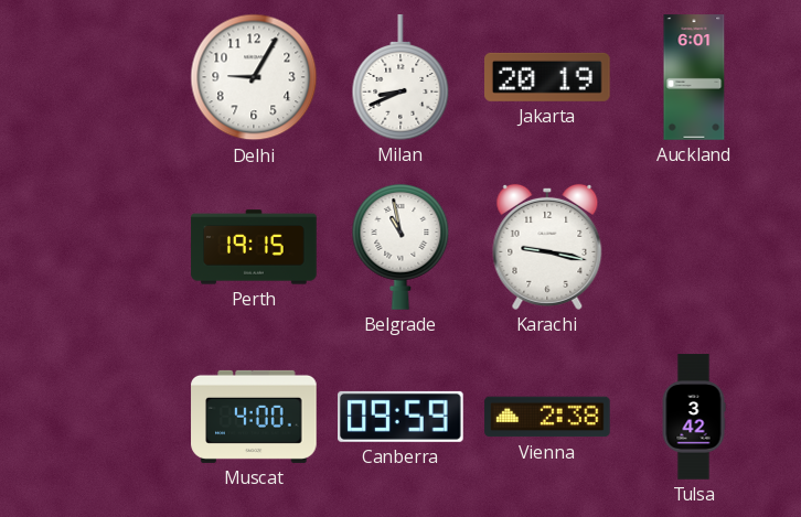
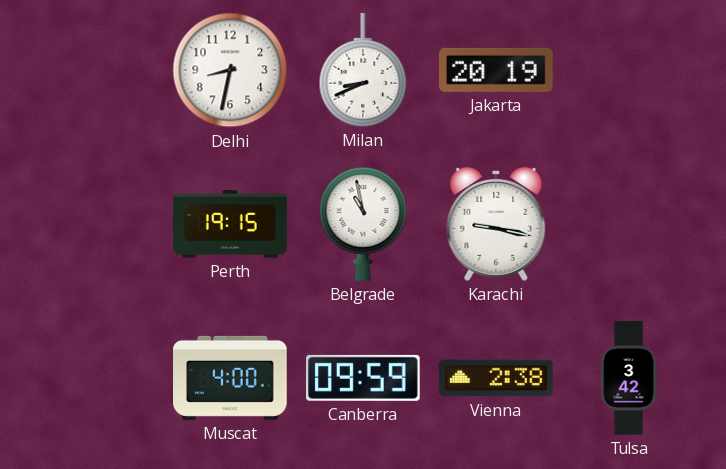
Delhi: 9:05 -> 8:32
Auckland: 6:01 -> none
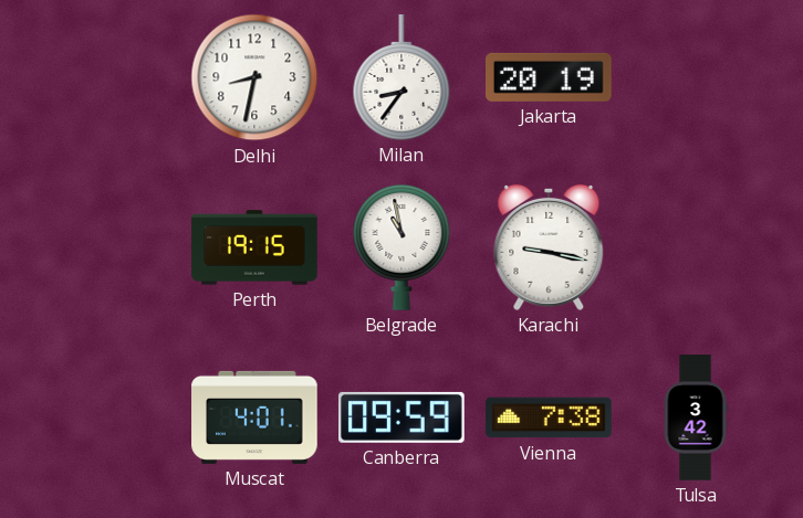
Milan: 8:41 -> 8:36
Muscat: 4:00 -> 4:01
Vienna: 2:38 -> 7:38
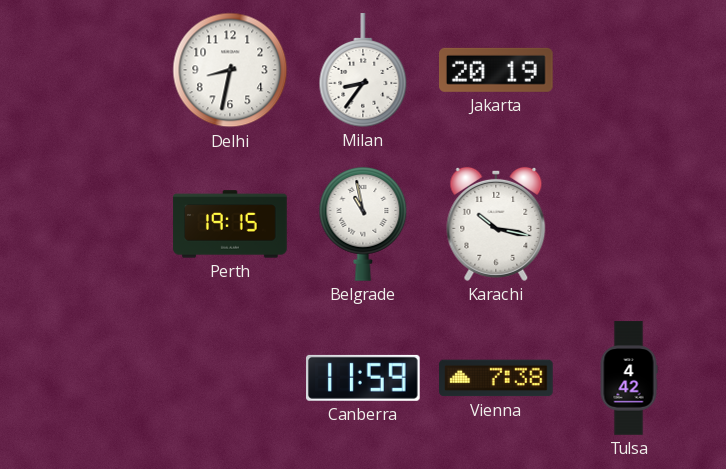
Karachi: 9:17 -> 10:17
Muscat: 4:01 -> none
Canberra: 09:59 -> 11:59
Tulsa: 3:42 -> 4:42
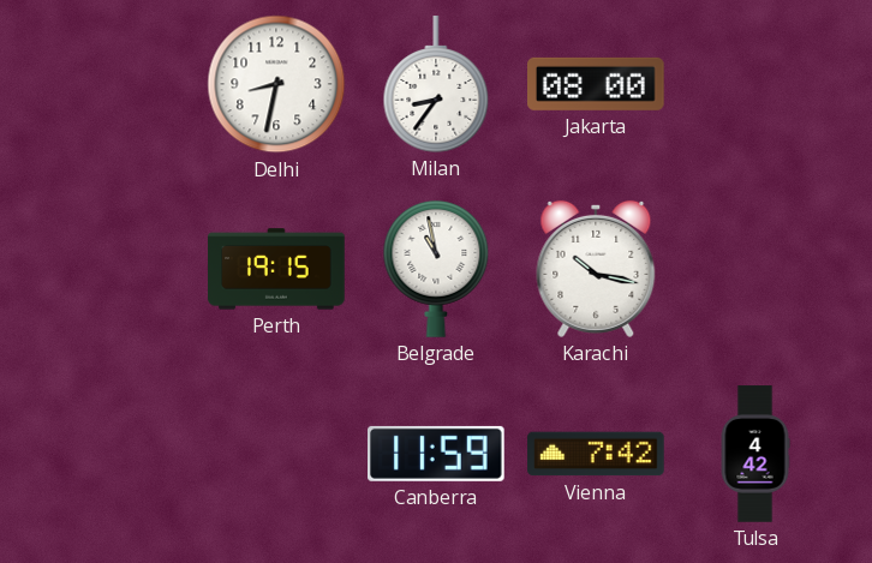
Jakarta: 20:19 -> 08:00
Vienna: 7:38 -> 7:42
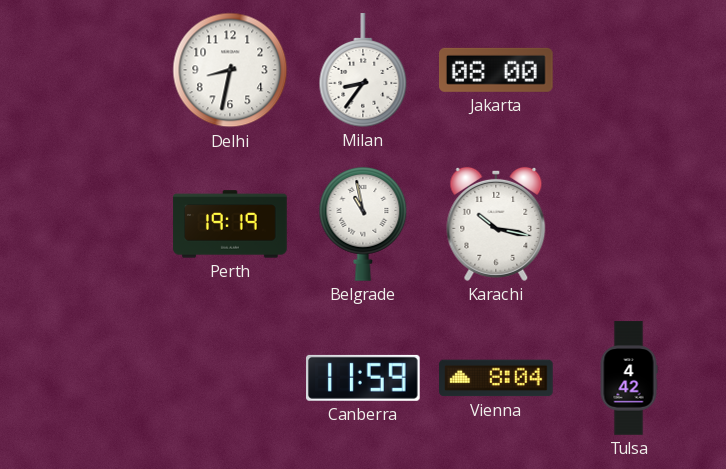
Perth: 19:15 -> 19:19
Vienna: 7:42 -> 8:04
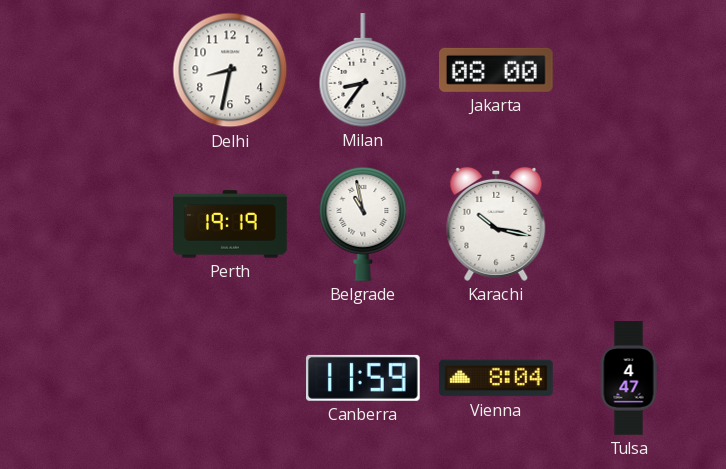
Tulsa: 4:42 -> 4:47
